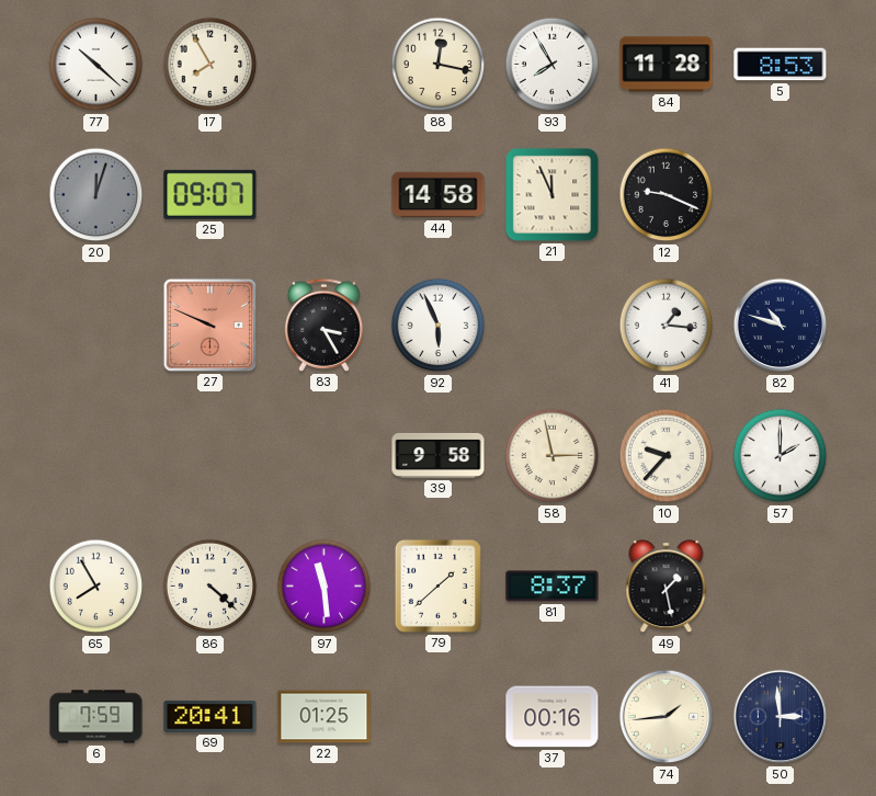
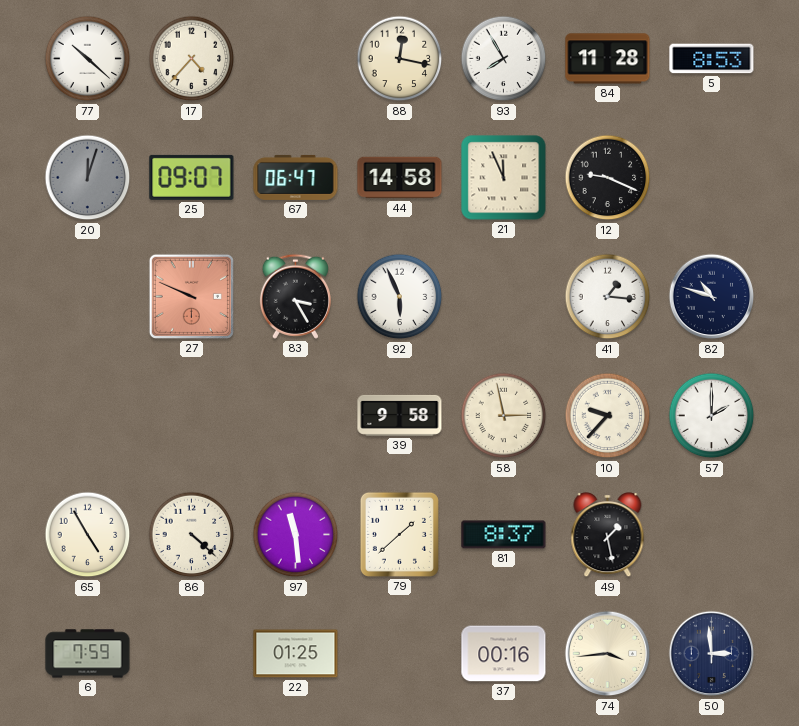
17: 7:55 -> 4:37
67: none -> 06:47
65: 7:55 -> 4:55
69: 20:41 -> none
74: 1:44 -> 3:44
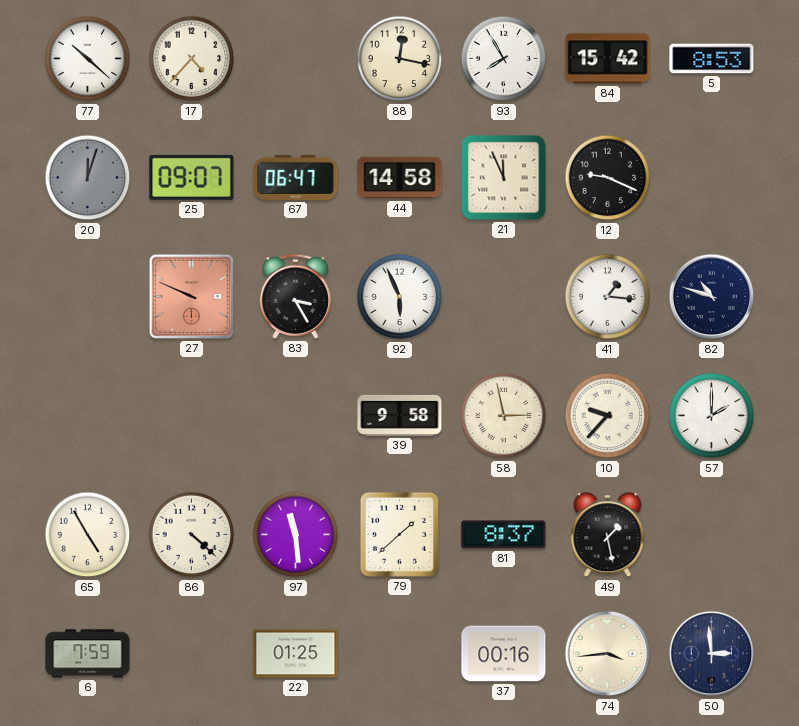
84: 11:28 -> 15:42
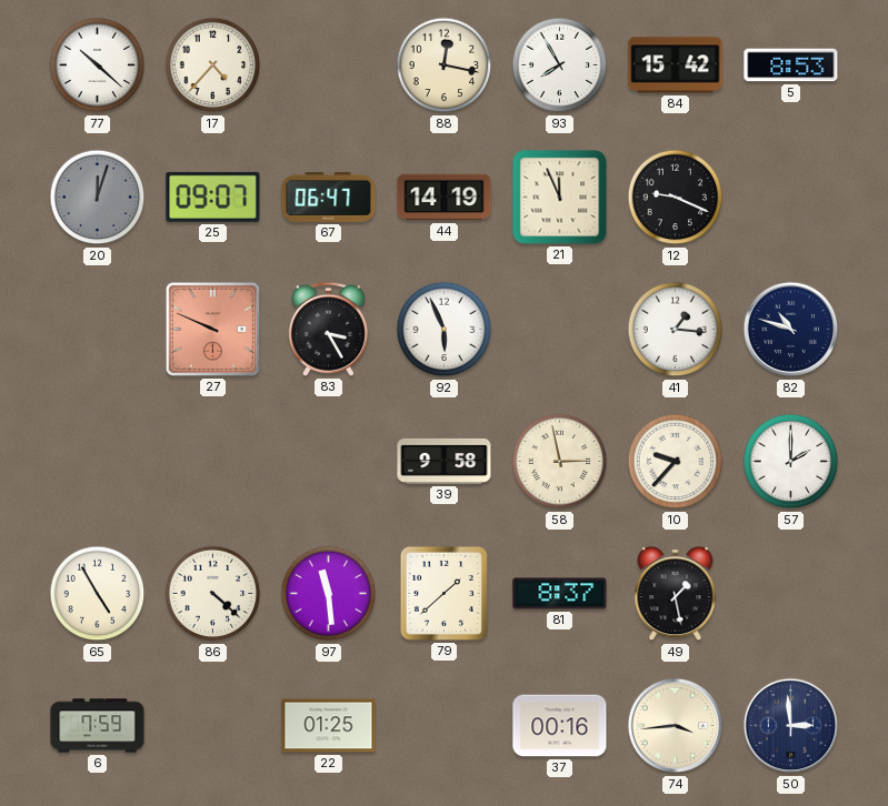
44: 14:58 -> 14:19
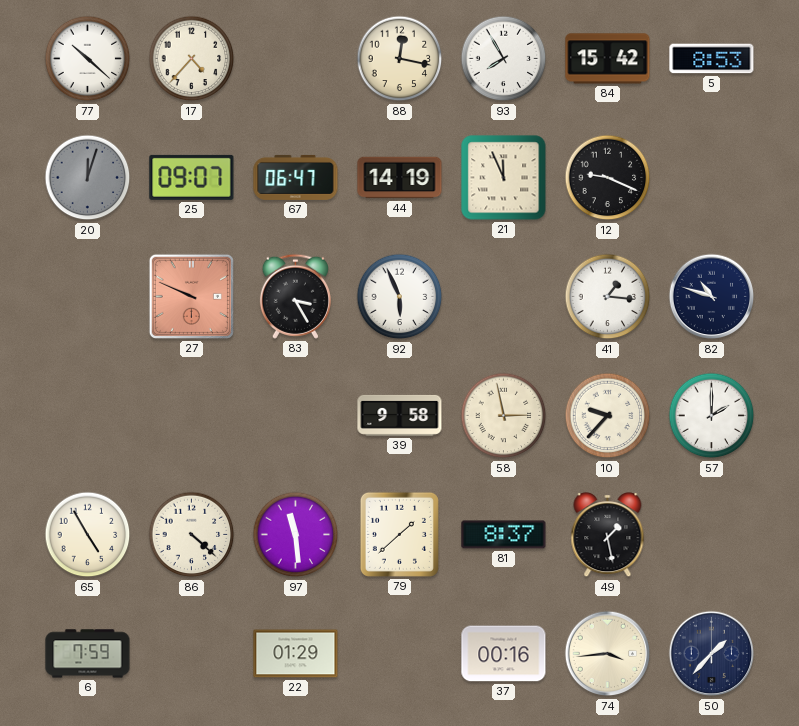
22: 01:25 -> 01:29
50: 2:59 -> 1:37
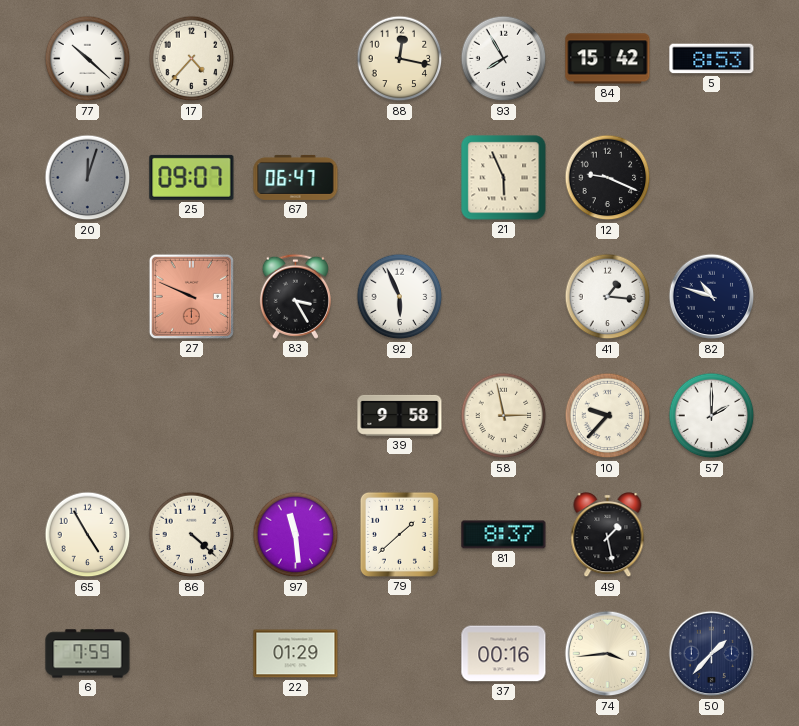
44: 14:19 -> none
21: 11:56 -> 5:56
